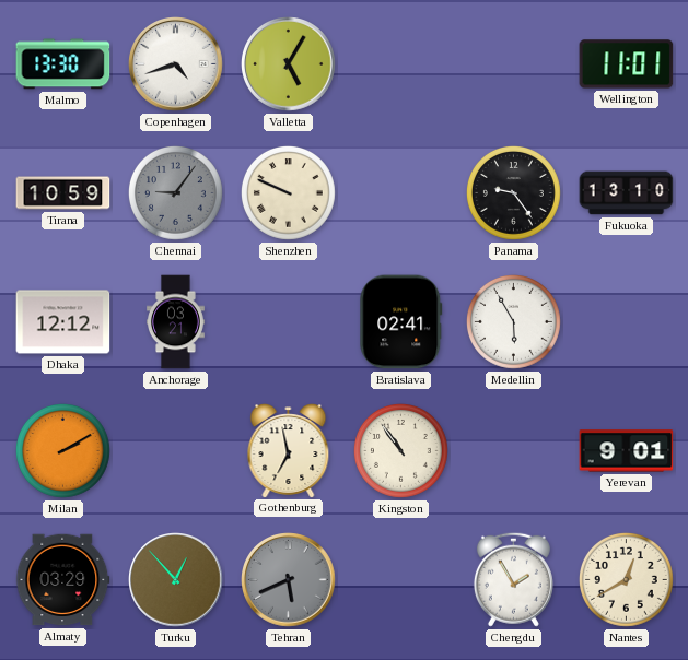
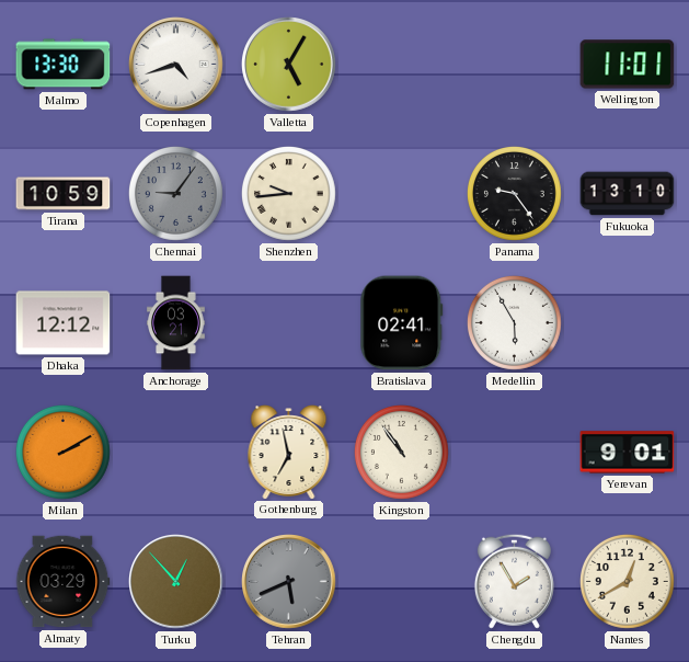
Shenzhen: 9:49 -> 9:44
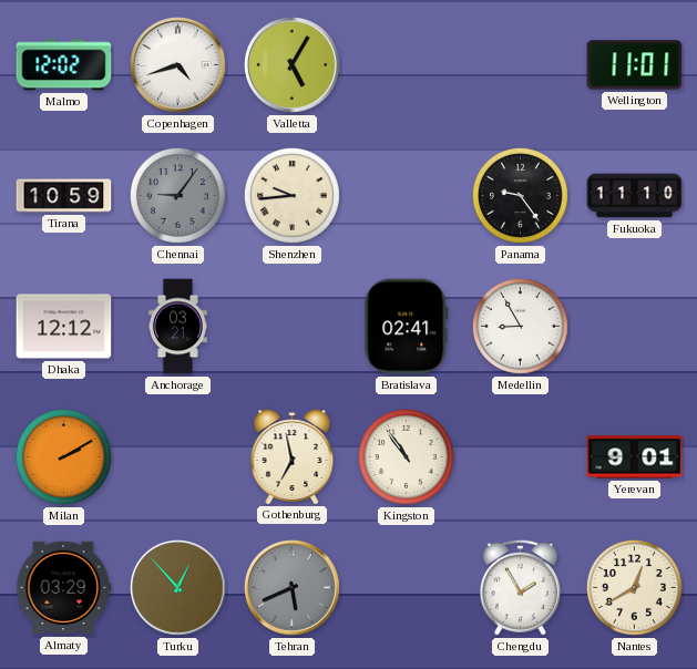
Malmo: 13:30 -> 12:02
Fukuoka: 13:10 -> 11:10
Medellin: 5:55 -> 8:55
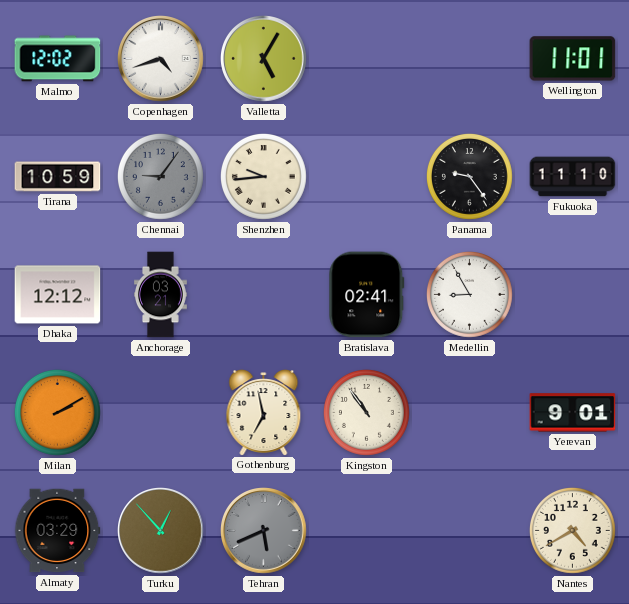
Chengdu: 1:55 -> none
Nantes: 12:40 -> 4:40
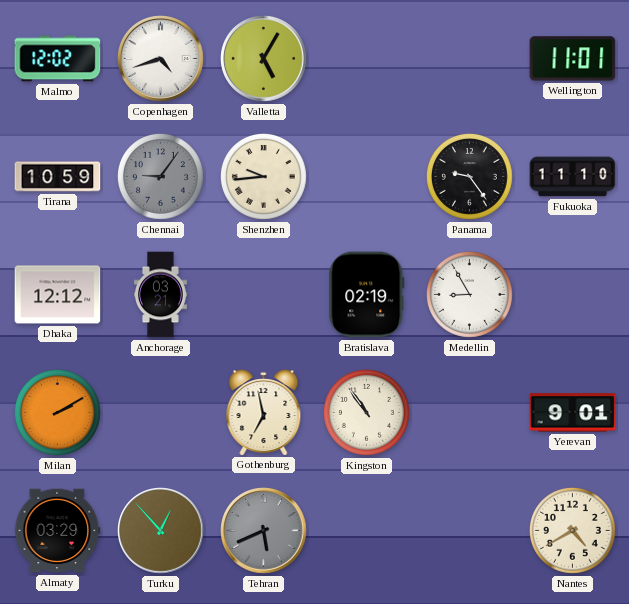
Bratislava: 02:41 -> 02:19
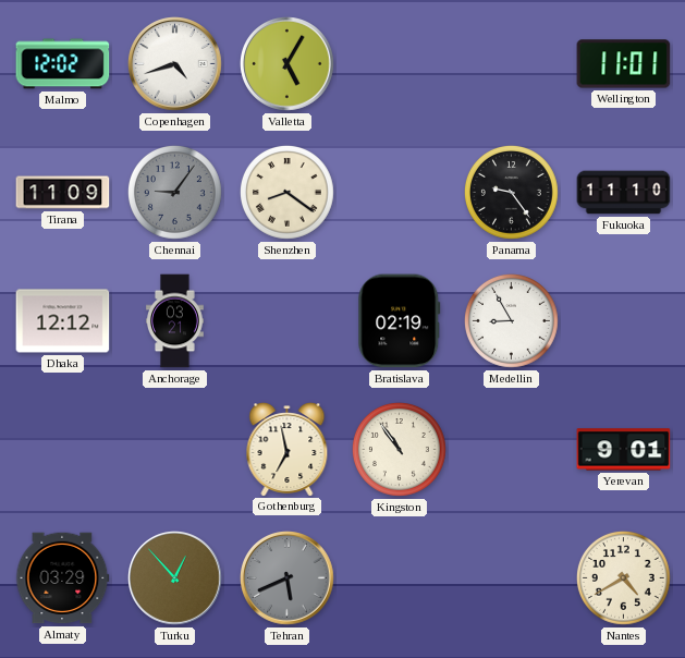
Tirana: 10:59 -> 11:09
Shenzhen: 9:44 -> 8:21
Milan: 2:10 -> none
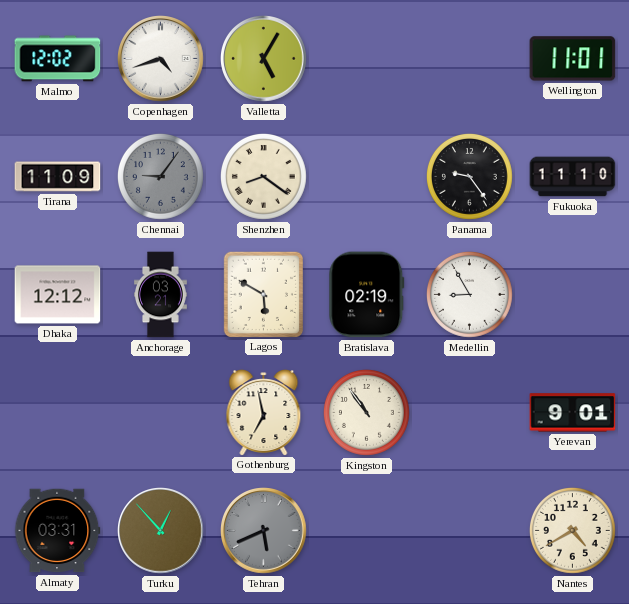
Lagos: none -> 5:50
Almaty: 03:29 -> 03:31
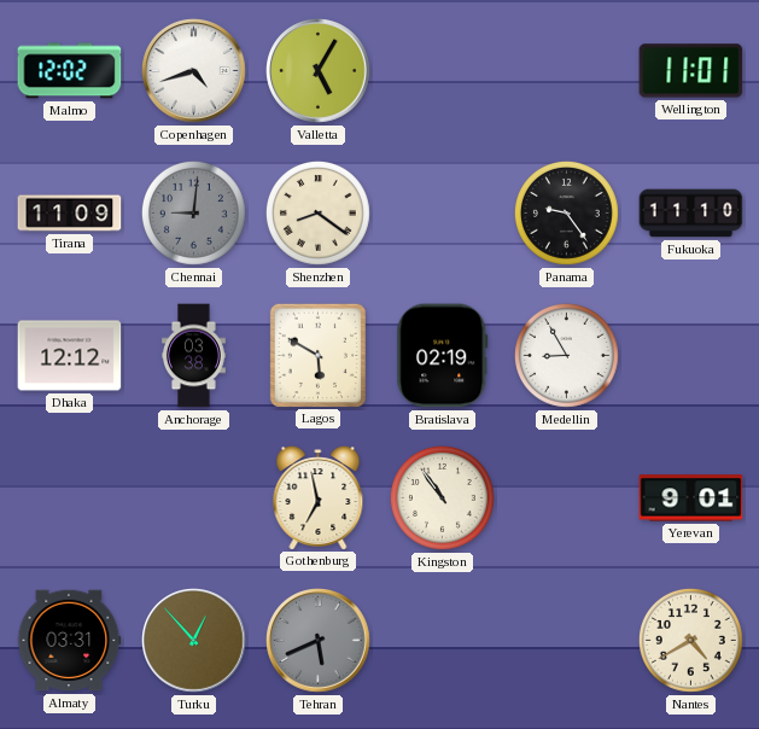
Chennai: 9:06 -> 9:01
Anchorage: 03:21 -> 03:38
